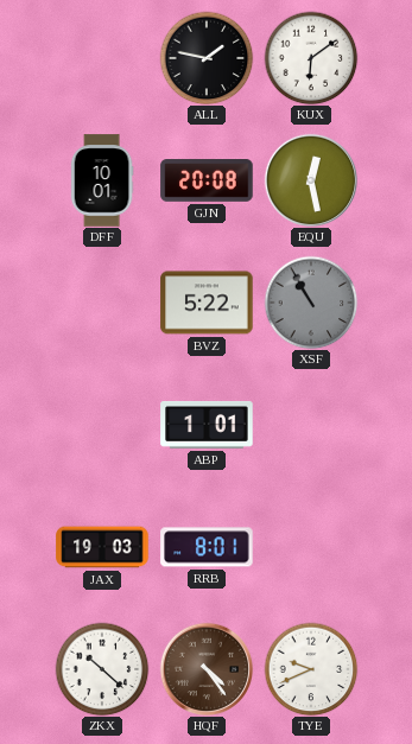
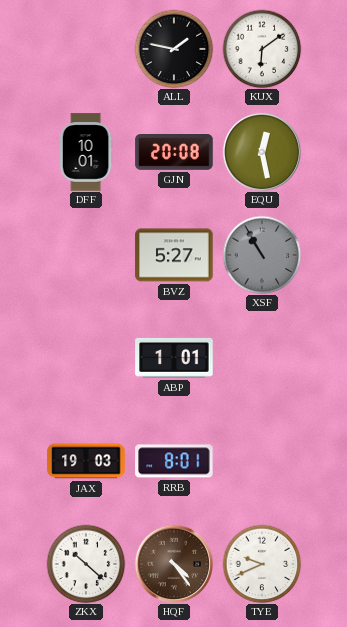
BVZ: 5:22 -> 5:27
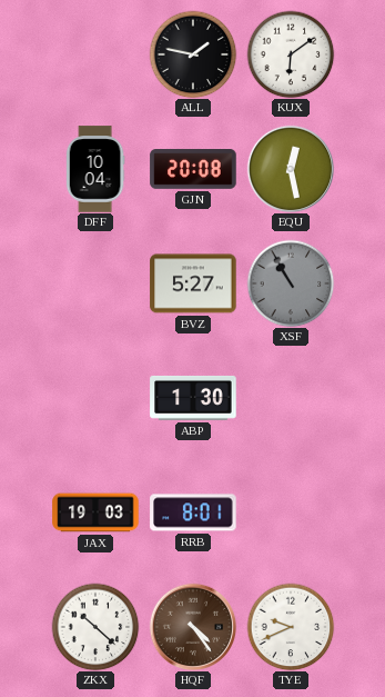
DFF: 10:01 -> 10:04
ABP: 1:01 -> 1:30
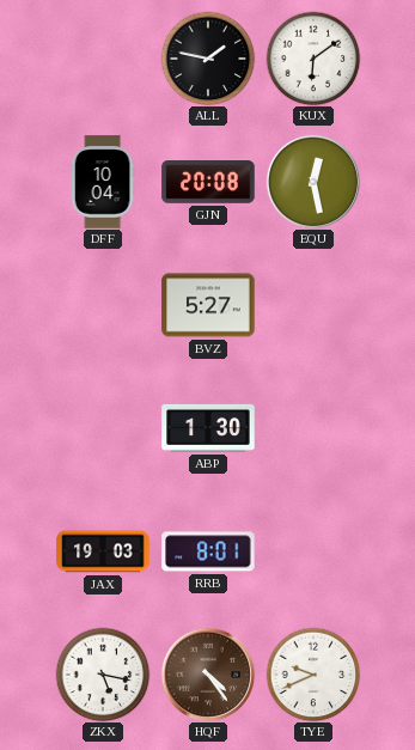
XSF: 10:55 -> none
ZKX: 10:22 -> 5:17
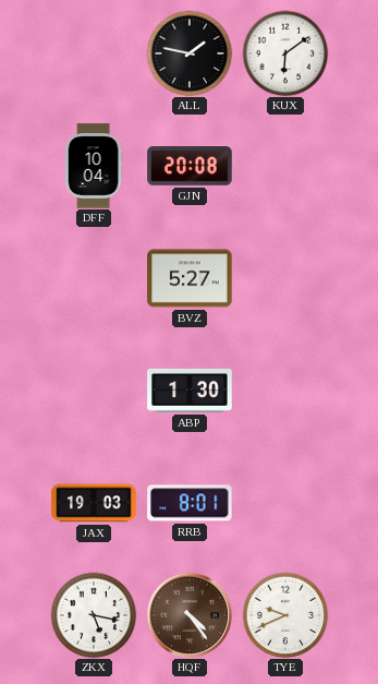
EQU: 12:28 -> none
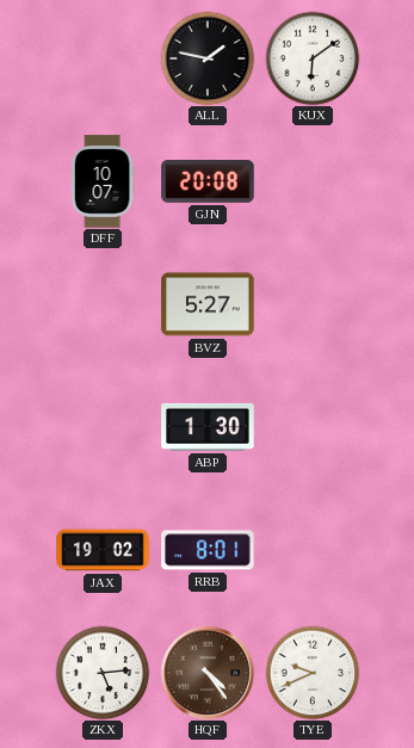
DFF: 10:04 -> 10:07
JAX: 19:03 -> 19:02
ZKX: 5:17 -> 5:14
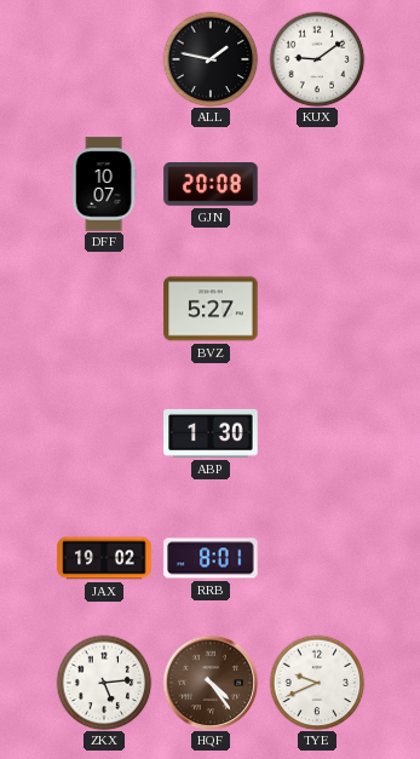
KUX: 6:09 -> 9:09
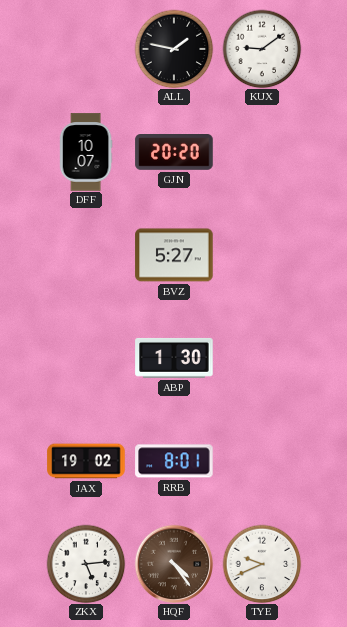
GJN: 20:08 -> 20:20
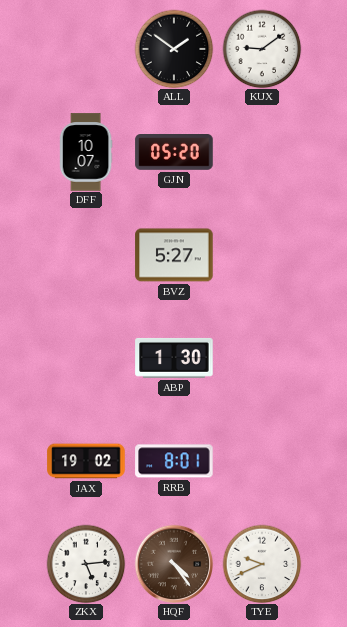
ALL: 1:47 -> 1:51
GJN: 20:20 -> 05:20
